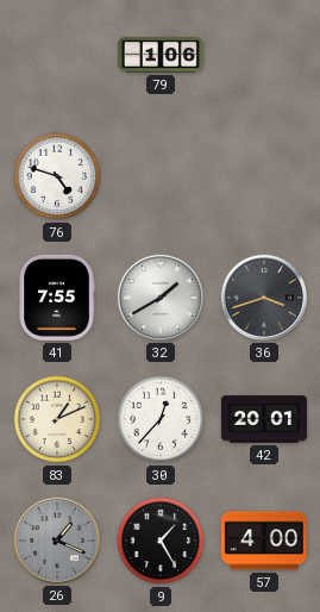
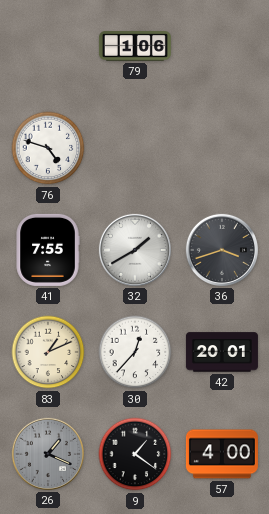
9: 1:25 -> 1:21
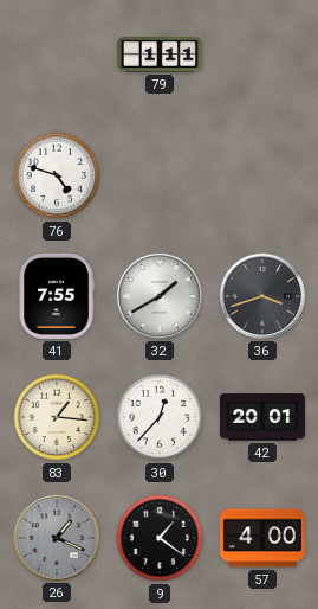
79: 1:06 -> 1:11
83: 1:11 -> 1:16
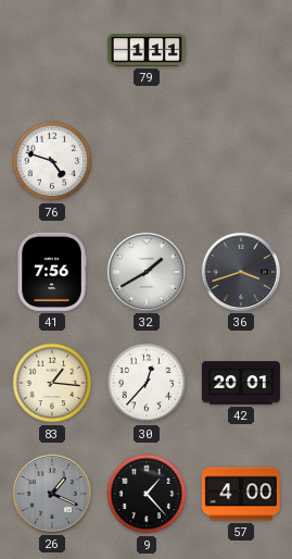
41: 7:55 -> 7:56
9: 1:21 -> 1:23
